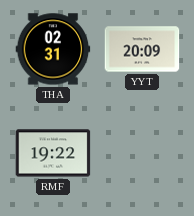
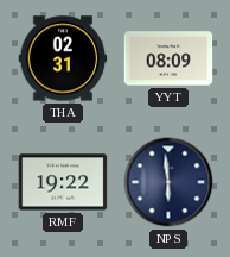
YYT: 20:09 -> 08:09
NPS: none -> 5:59
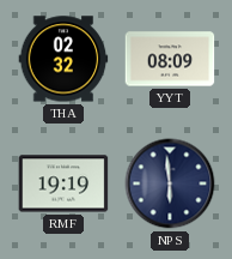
THA: 02:31 -> 02:32
RMF: 19:22 -> 19:19
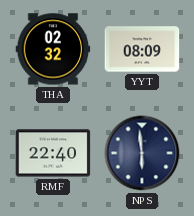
RMF: 19:19 -> 22:40
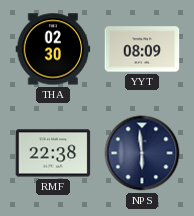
THA: 02:32 -> 02:30
RMF: 22:40 -> 22:38
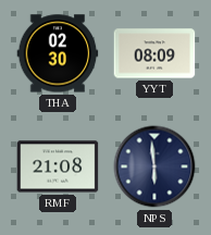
RMF: 22:38 -> 21:08
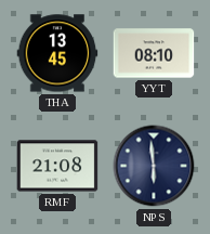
THA: 02:30 -> 13:45
YYT: 08:09 -> 08:10
